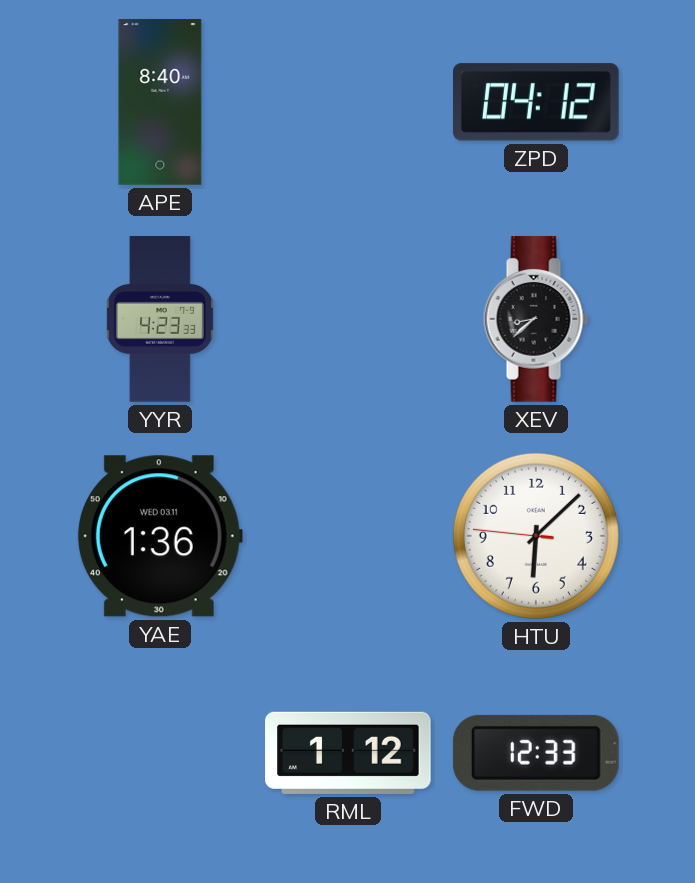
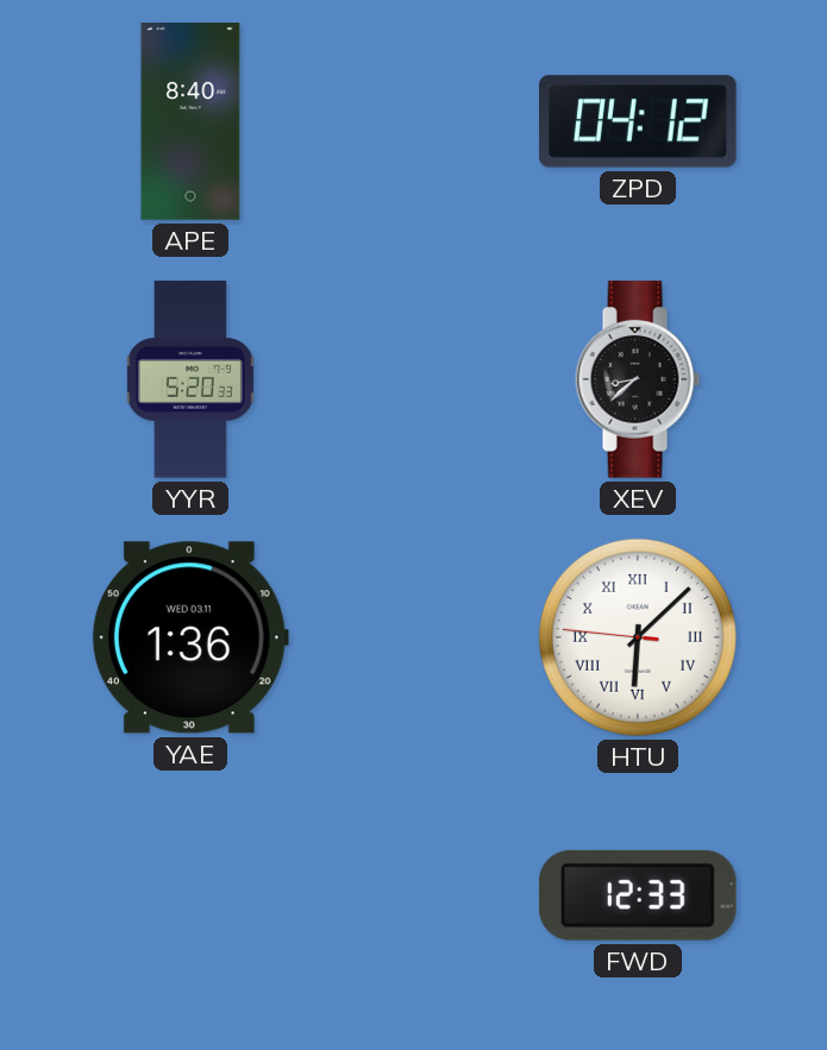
YYR: 4:23 -> 5:20
HTU numerals: Arabic -> Roman
RML: 1:12 -> none
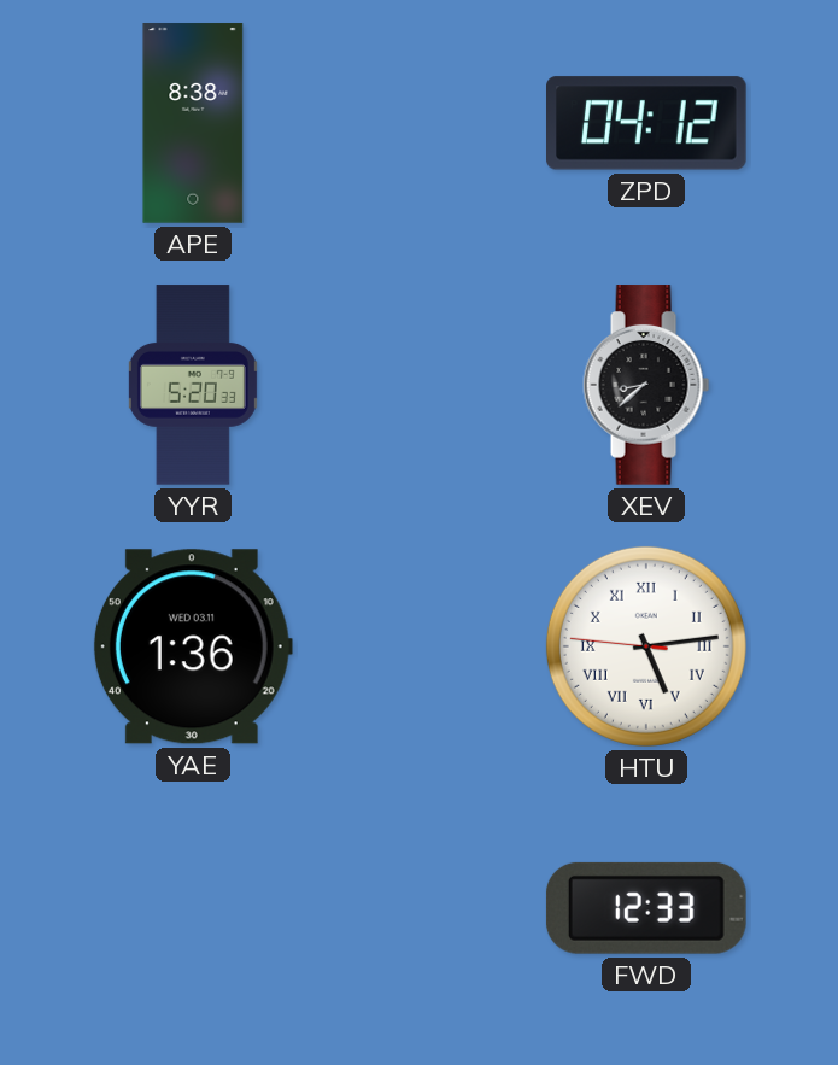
APE: 8:40 -> 8:38
HTU: 6:07 -> 5:13
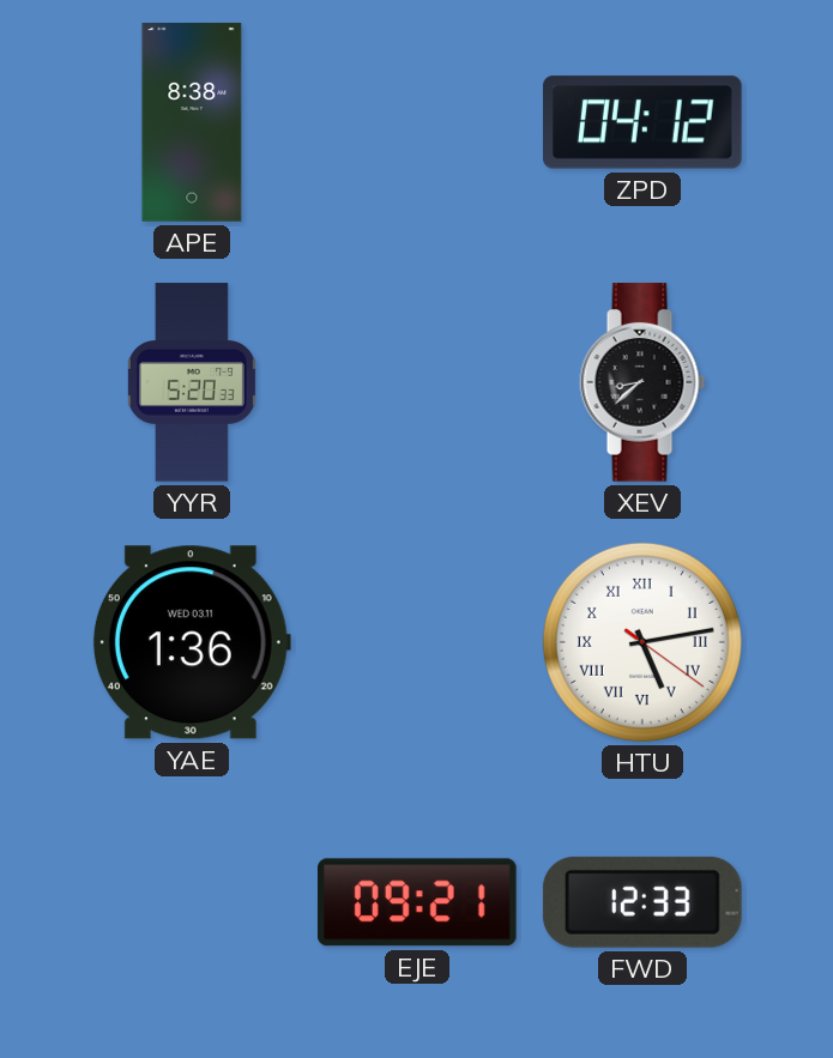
HTU: 5:13:46 -> 5:13:21
EJE: none -> 09:21
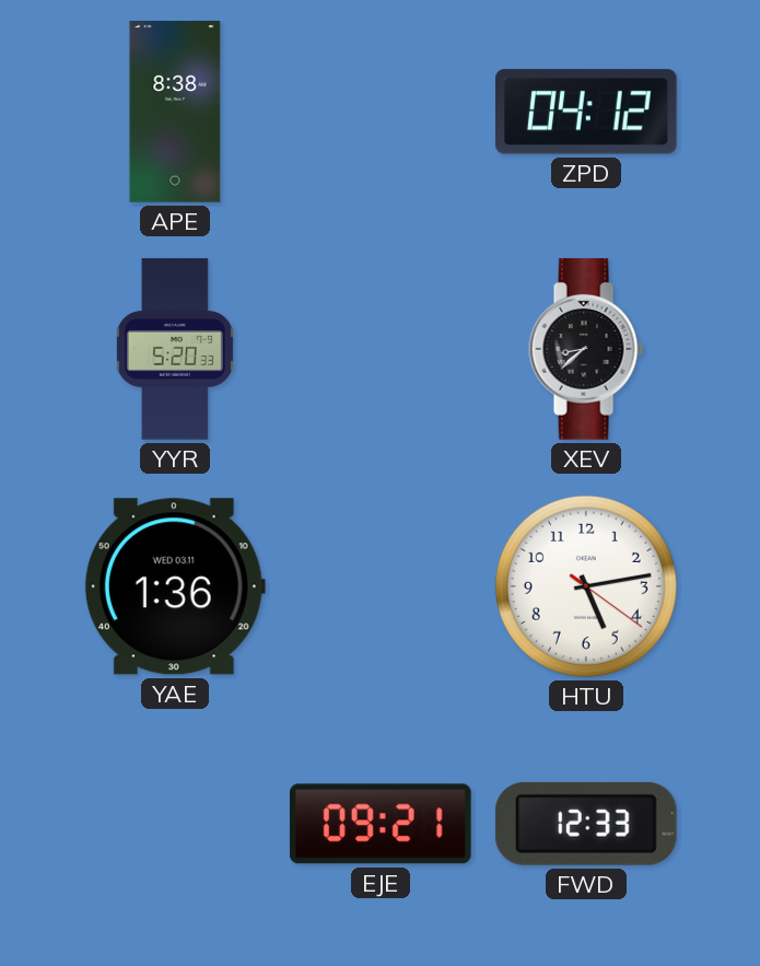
HTU numerals: Roman -> Arabic
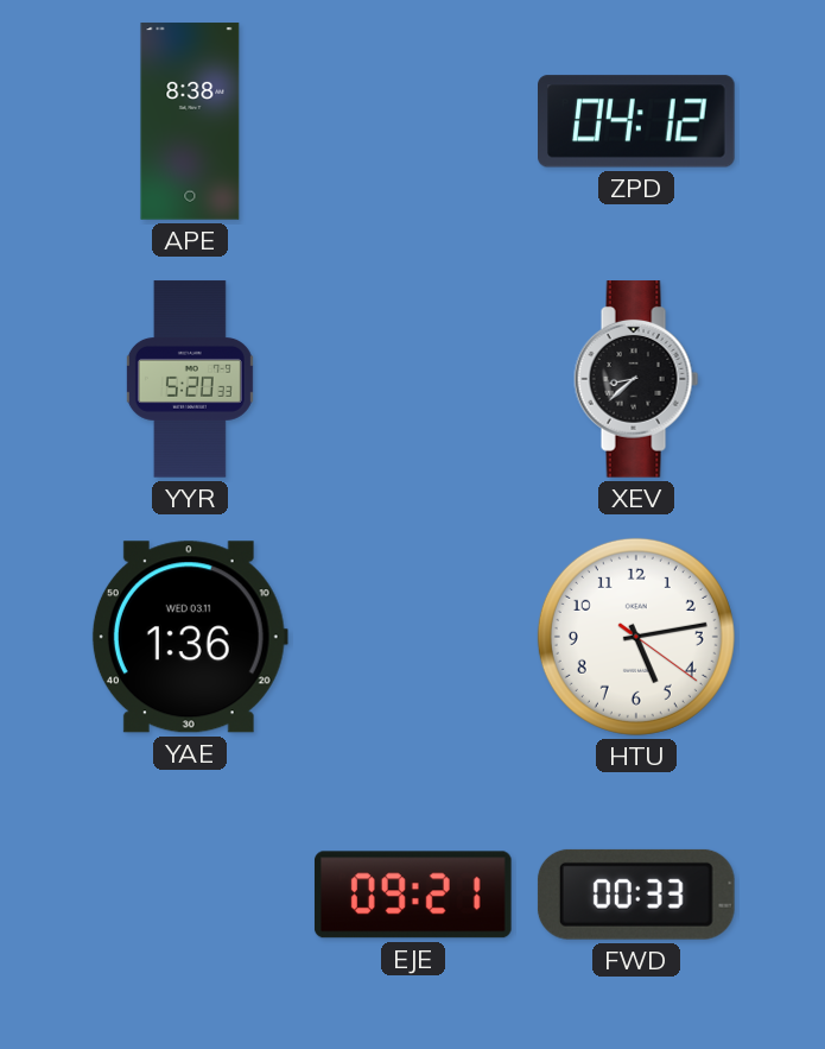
FWD: 12:33 -> 00:33
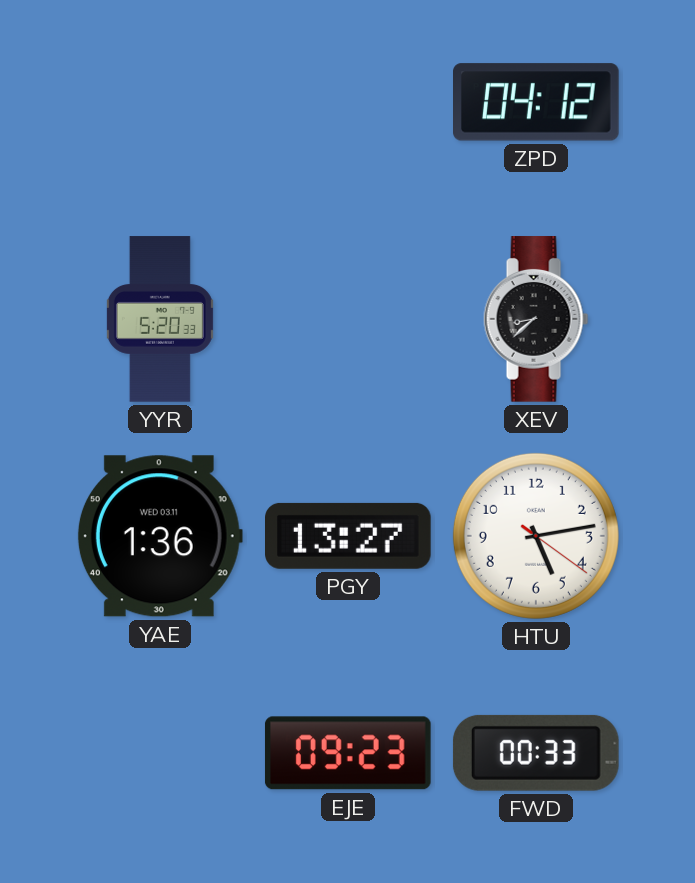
APE: 8:38 -> none
PGY: none -> 13:27
EJE: 09:21 -> 09:23
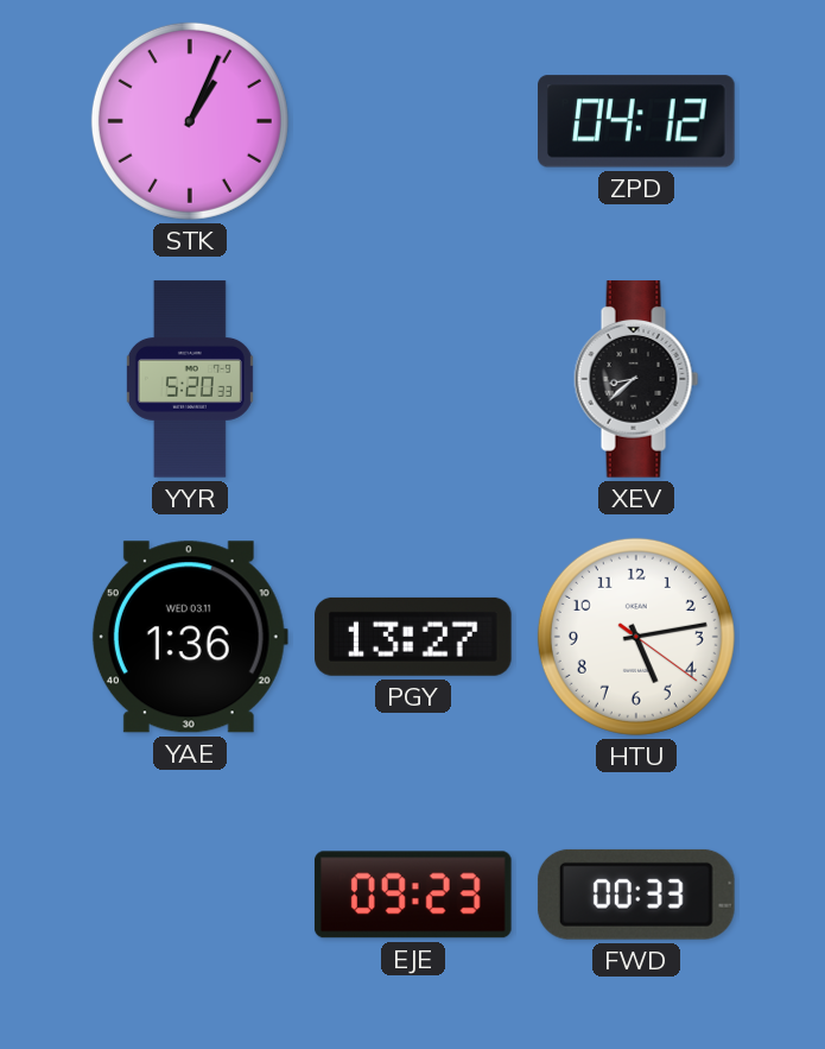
STK: none -> 1:04
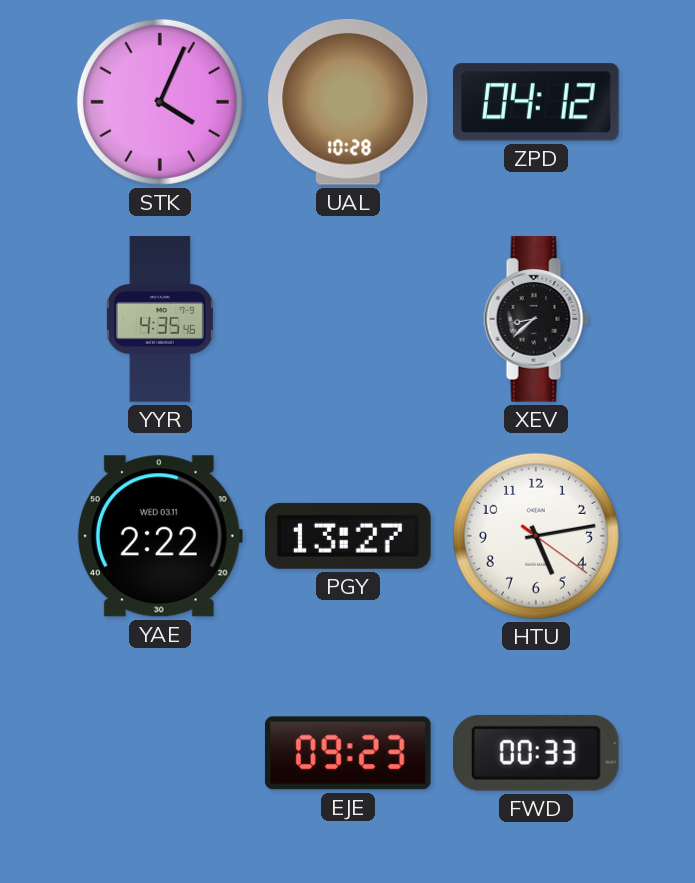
STK: 1:04 -> 4:04
UAL: none -> 10:28
YYR: 5:20 -> 4:35
YAE: 1:36 -> 2:22
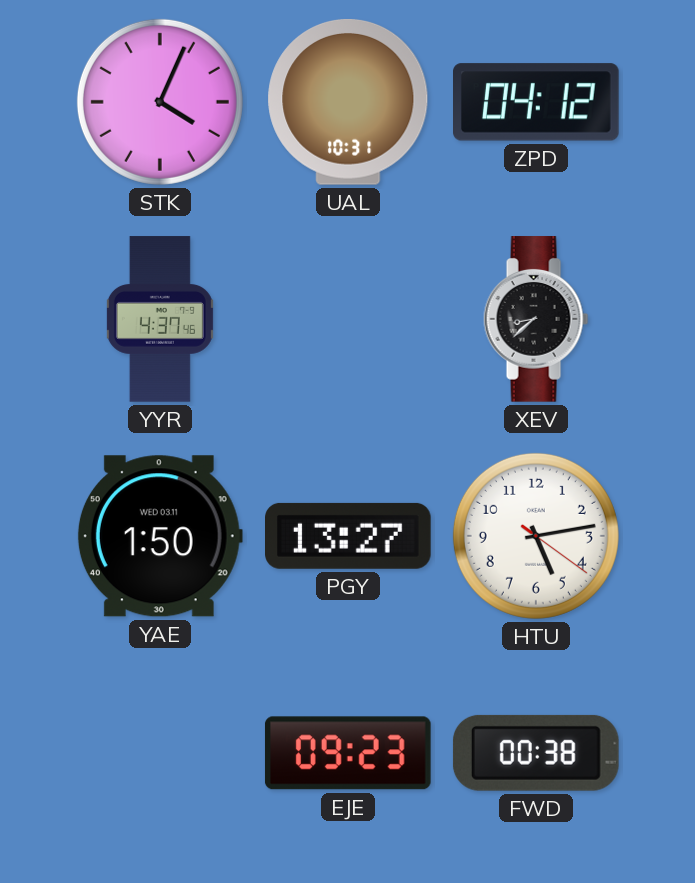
UAL: 10:28 -> 10:31
YYR: 4:35 -> 4:37
YAE: 2:22 -> 1:50
FWD: 00:33 -> 00:38
